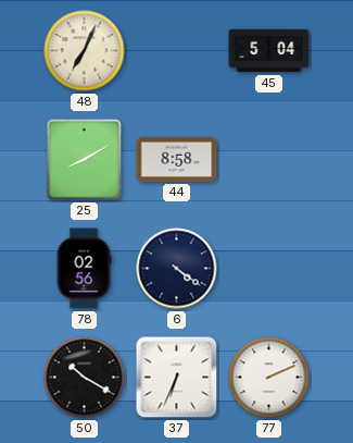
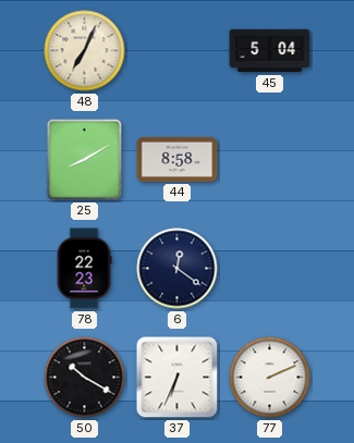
78: 02:56 -> 22:23
6: 4:21 -> 12:21
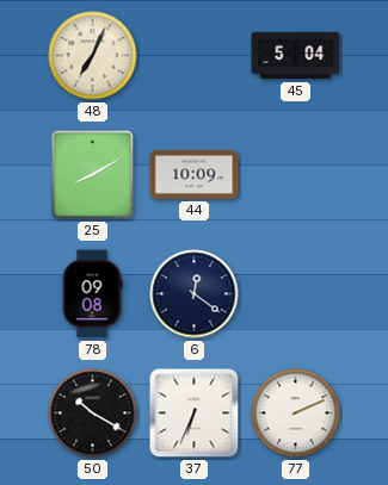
44: 8:58 -> 10:09
78: 22:23 -> 09:08
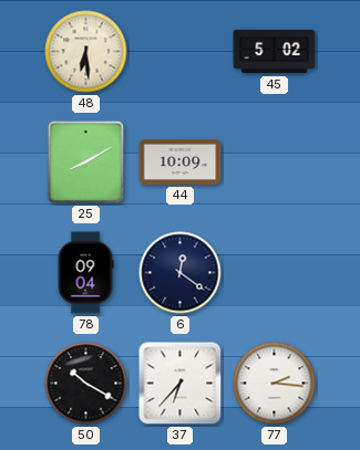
48: 7:04 -> 6:29
45: 5:04 -> 5:02
78: 09:08 -> 09:04
37: 6:34 -> 6:37
77: 2:11 -> 2:16
